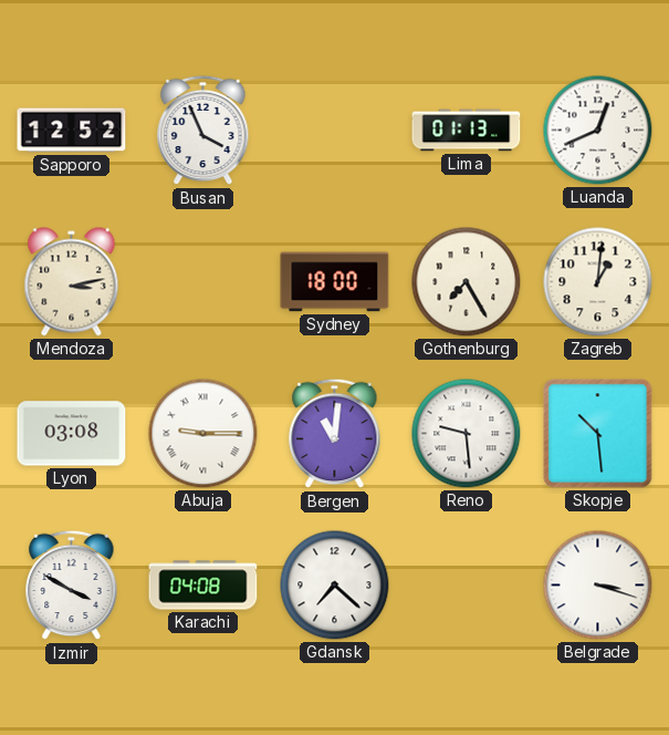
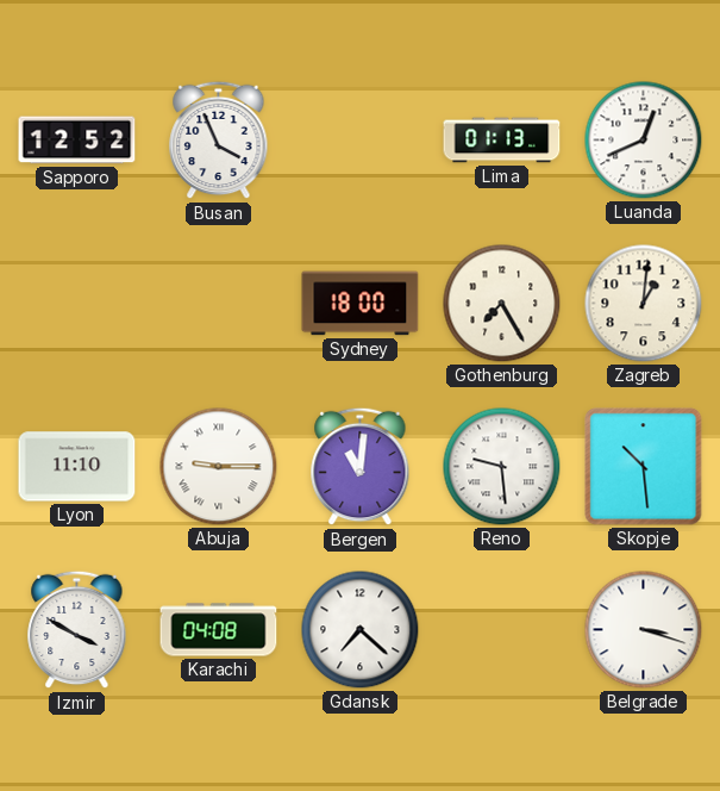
Mendoza: 3:13 -> none
Lyon: 03:08 -> 11:10
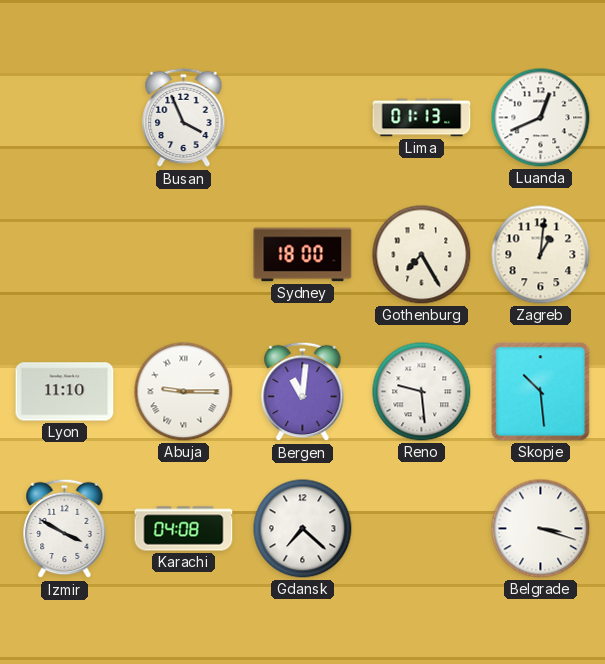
Sapporo: 12:52 -> none
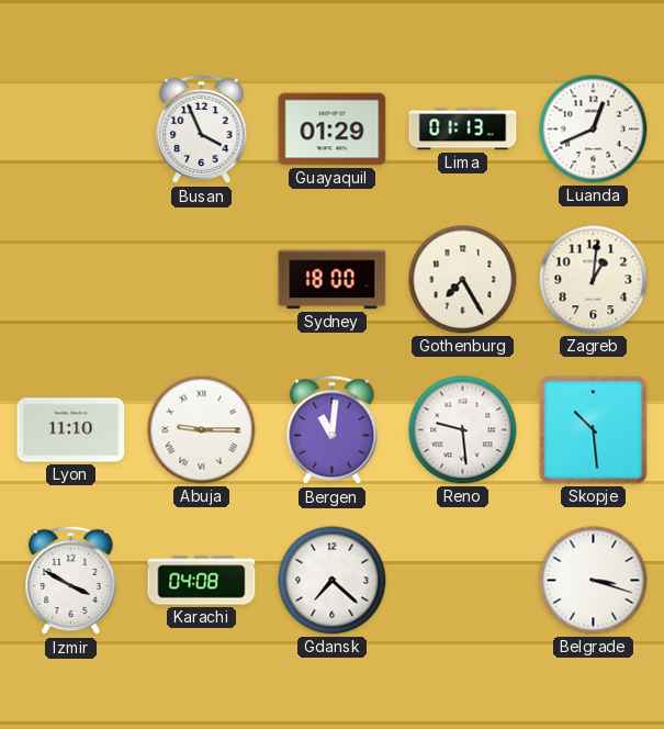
Guayaquil: none -> 01:29
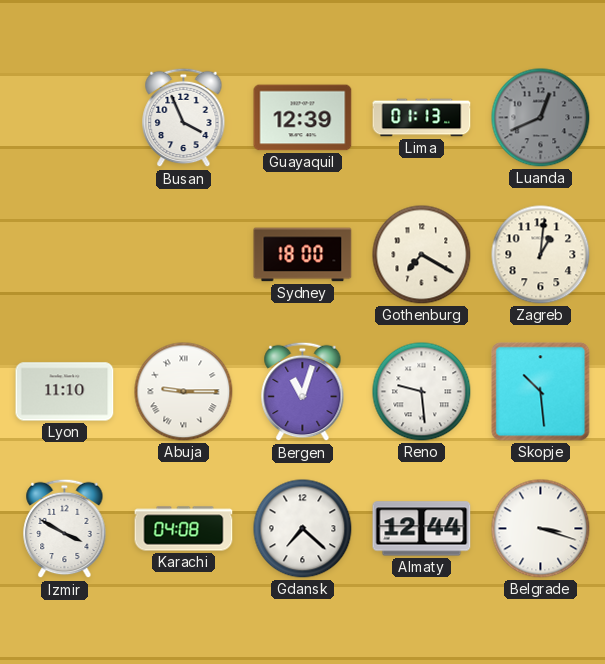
Guayaquil: 01:29 -> 12:39
Luanda dial: white -> grey
Gothenburg: 7:25 -> 7:20
Bergen: 11:01 -> 11:03
Almaty: none -> 12:44
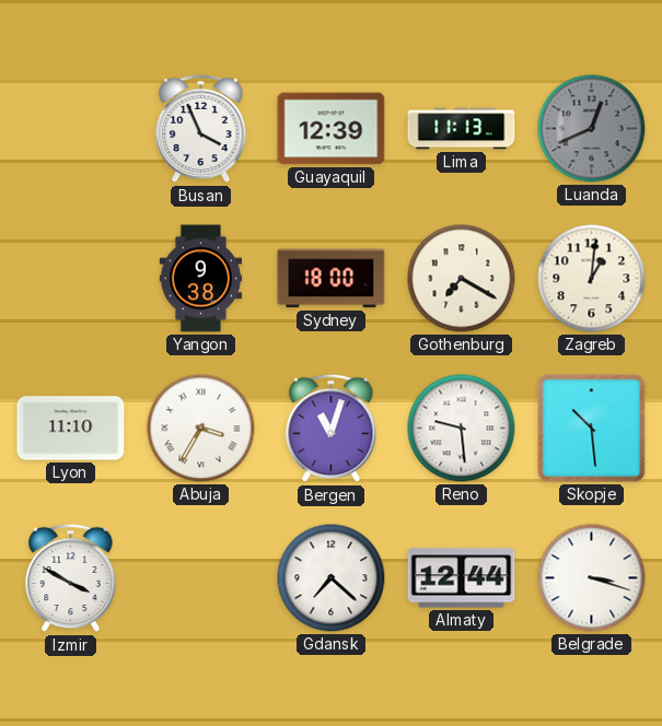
Lima: 01:13 -> 11:13
Yangon: none -> 9:38
Abuja: 9:15 -> 3:35
Karachi: 04:08 -> none
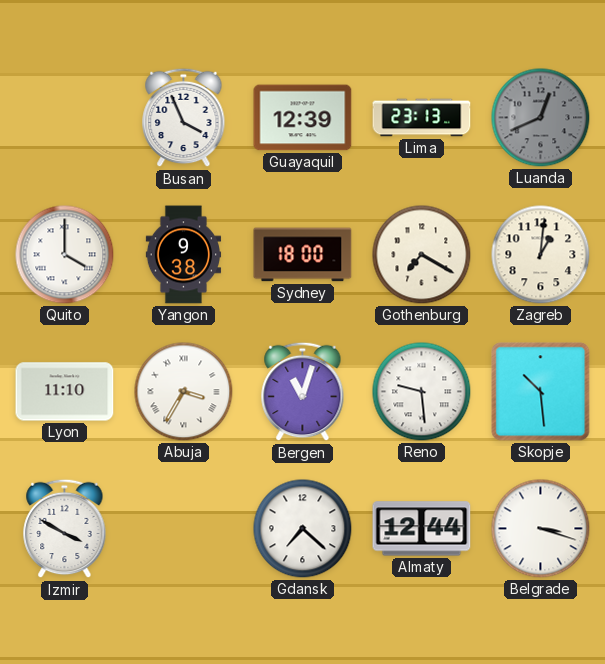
Lima: 11:13 -> 23:13
Quito: none -> 4:00
